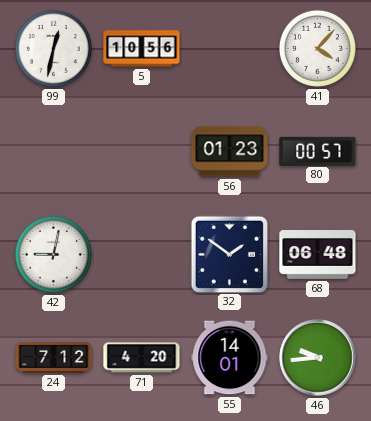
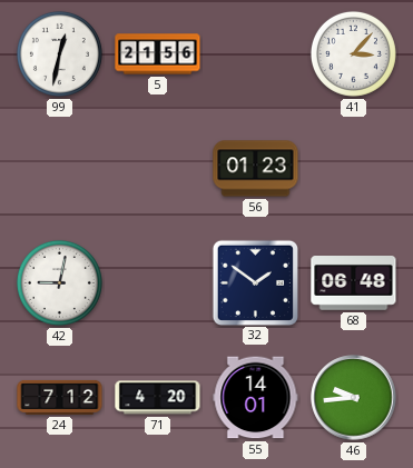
5: 10:56 -> 21:56
41: 4:07 -> 3:07
80: 00:57 -> none
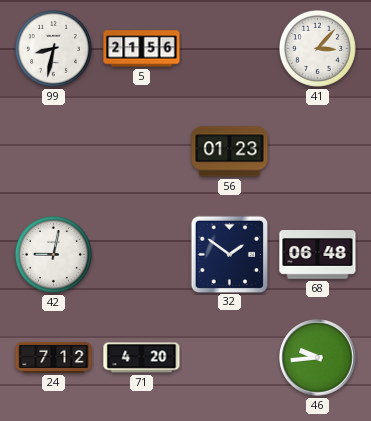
99: 12:32 -> 8:32
55: 14:01 -> none
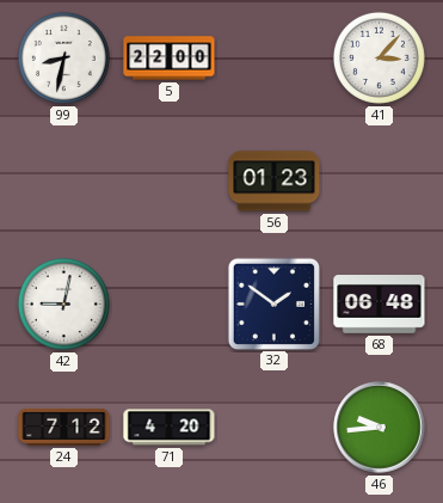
5: 21:56 -> 22:00
